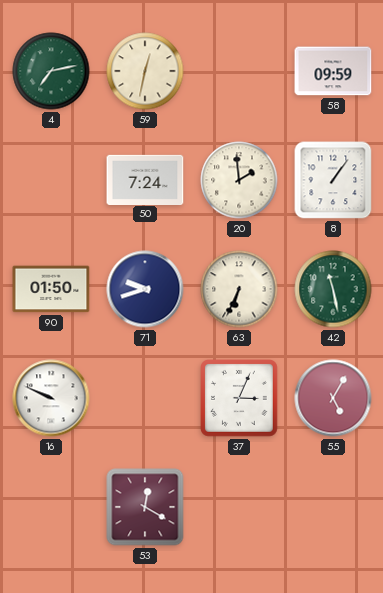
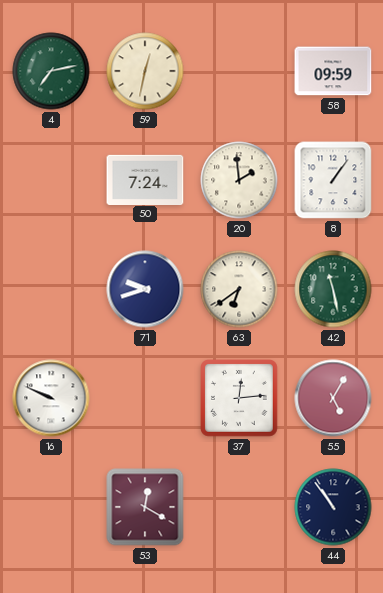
90: 01:50 -> none
63: 6:34 -> 6:39
37: 3:04 -> 12:14
44: none -> 10:54
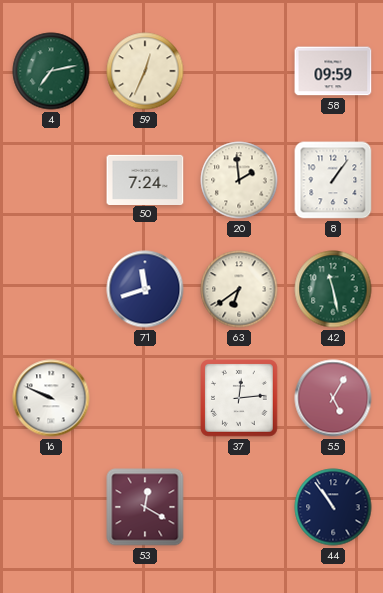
59: 12:32 -> 12:34
71: 9:42 -> 11:42
